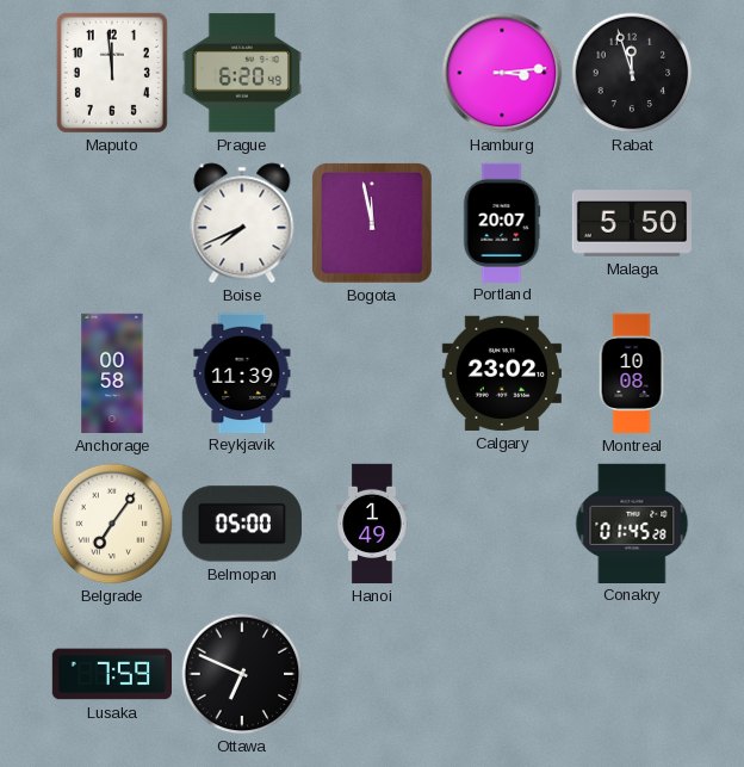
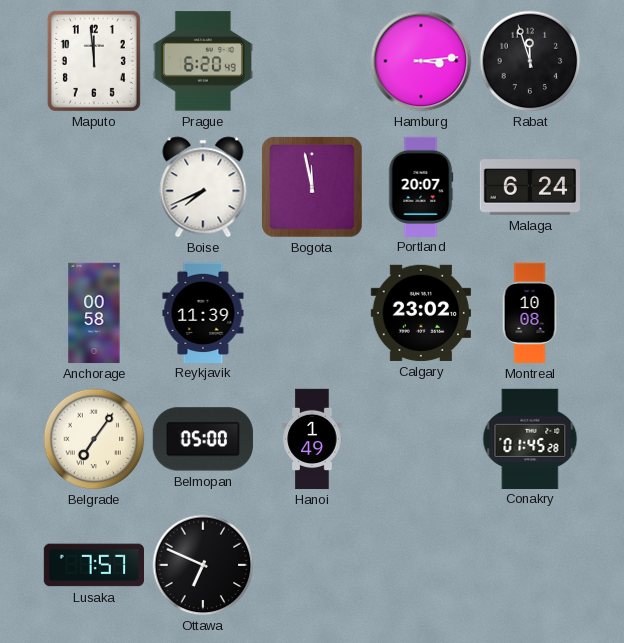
Malaga: 5:50 -> 6:24
Lusaka: 7:59 -> 7:57
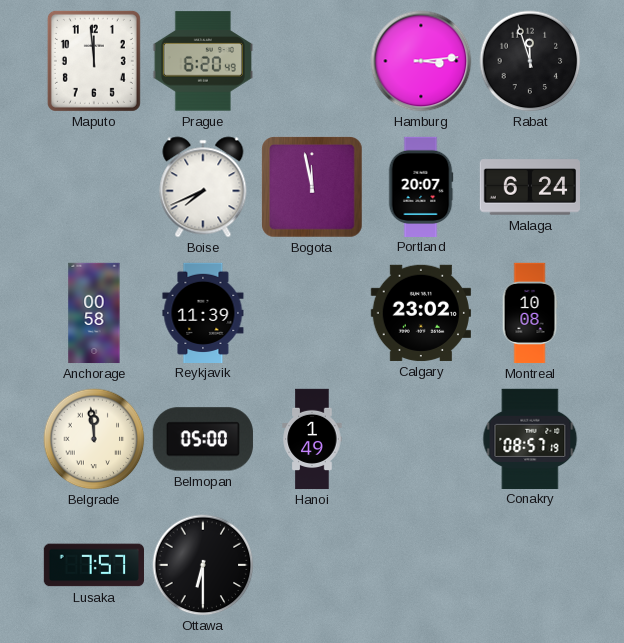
Belgrade: 7:06 -> 11:59
Conakry: 01:45 -> 08:57
Ottawa: 6:49 -> 6:30
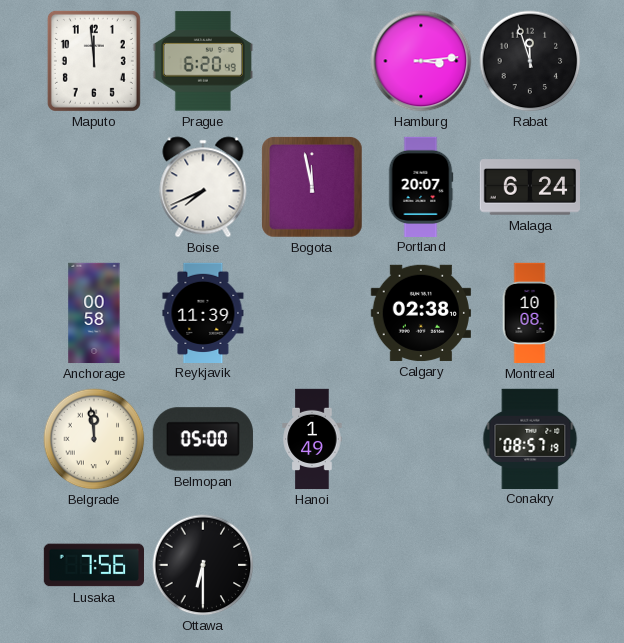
Calgary: 23:02 -> 02:38
Lusaka: 7:57 -> 7:56
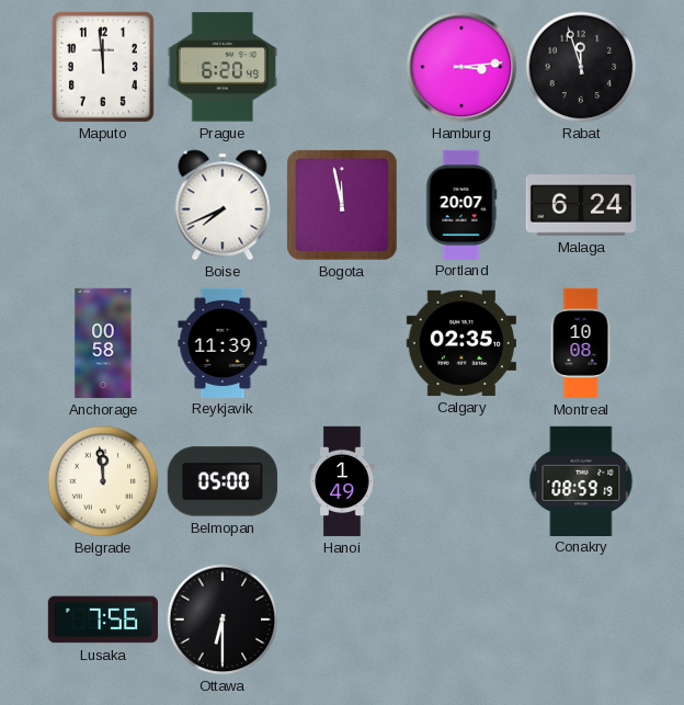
Calgary: 02:38 -> 02:35
Conakry: 08:57 -> 08:59
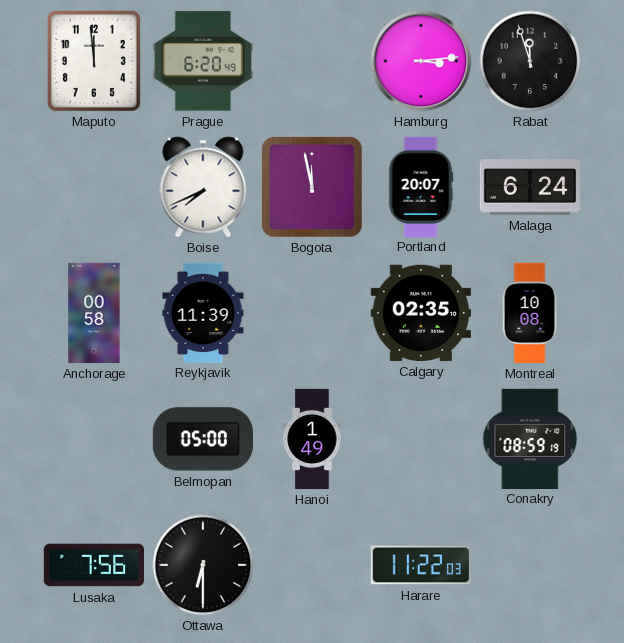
Belgrade: 11:59 -> none
Harare: none -> 11:22
